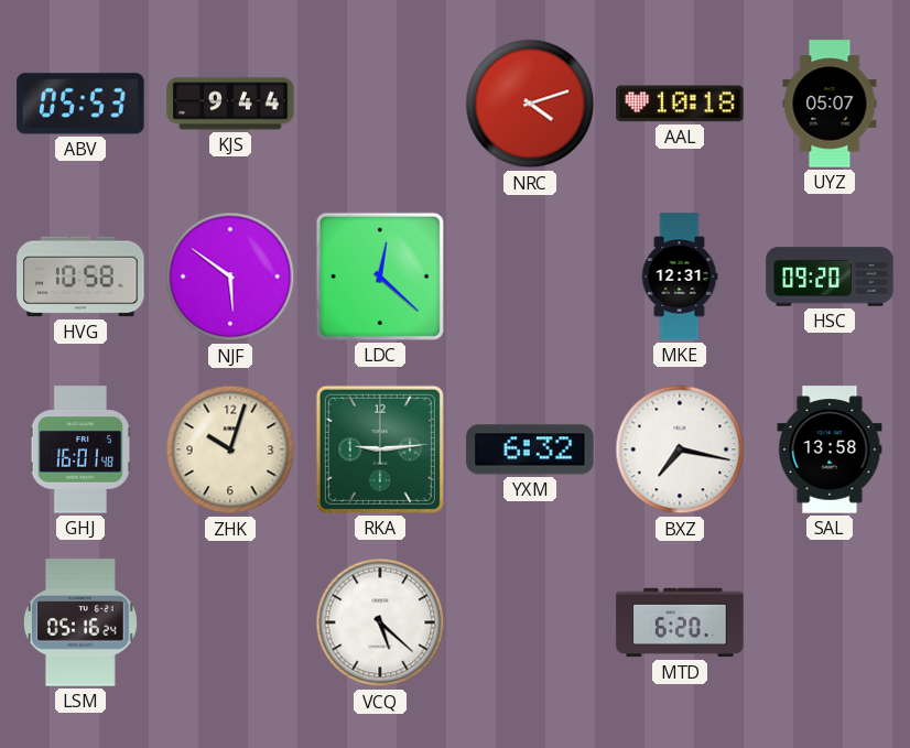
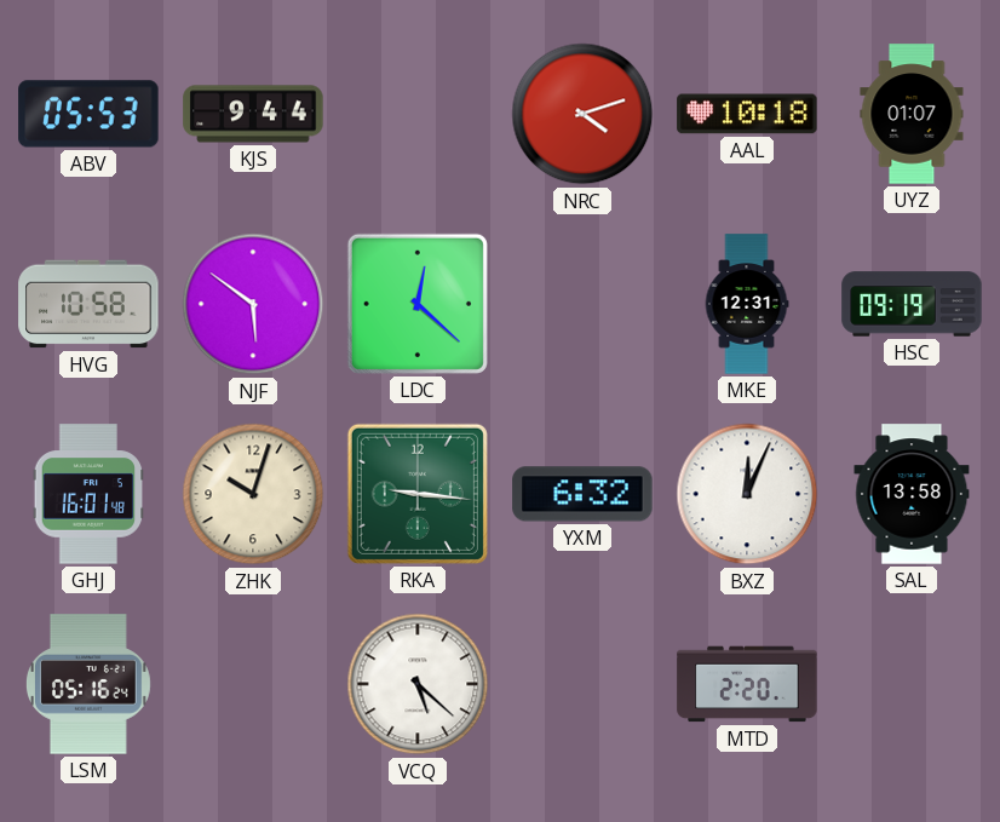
UYZ: 05:07 -> 01:07
HSC: 09:20 -> 09:19
RKA: 9:14 -> 9:16
BXZ: 7:17 -> 12:04
MTD: 6:20 -> 2:20
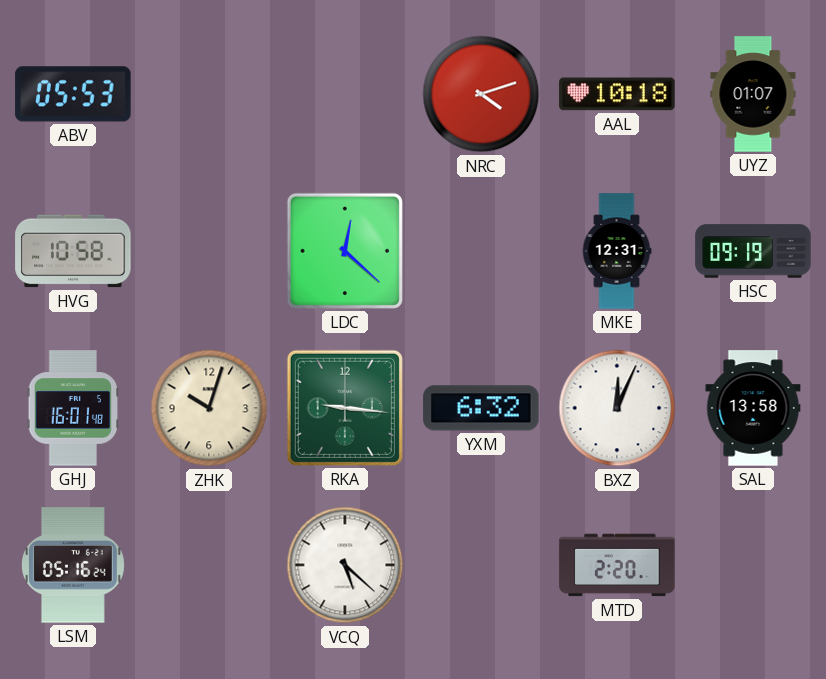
KJS: 9:44 -> none
NJF: 5:51 -> none
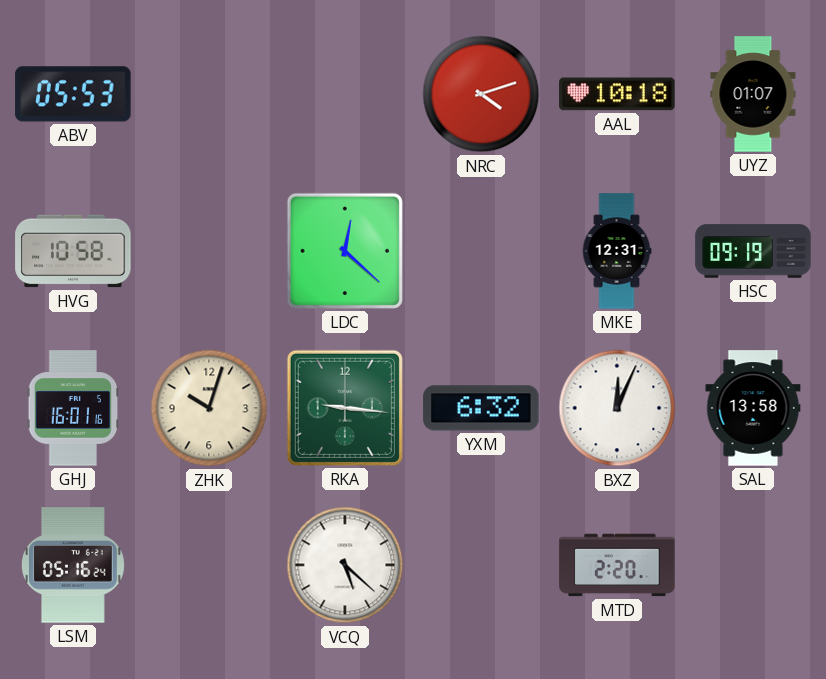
GHJ: 16:01:48 -> 16:01:16
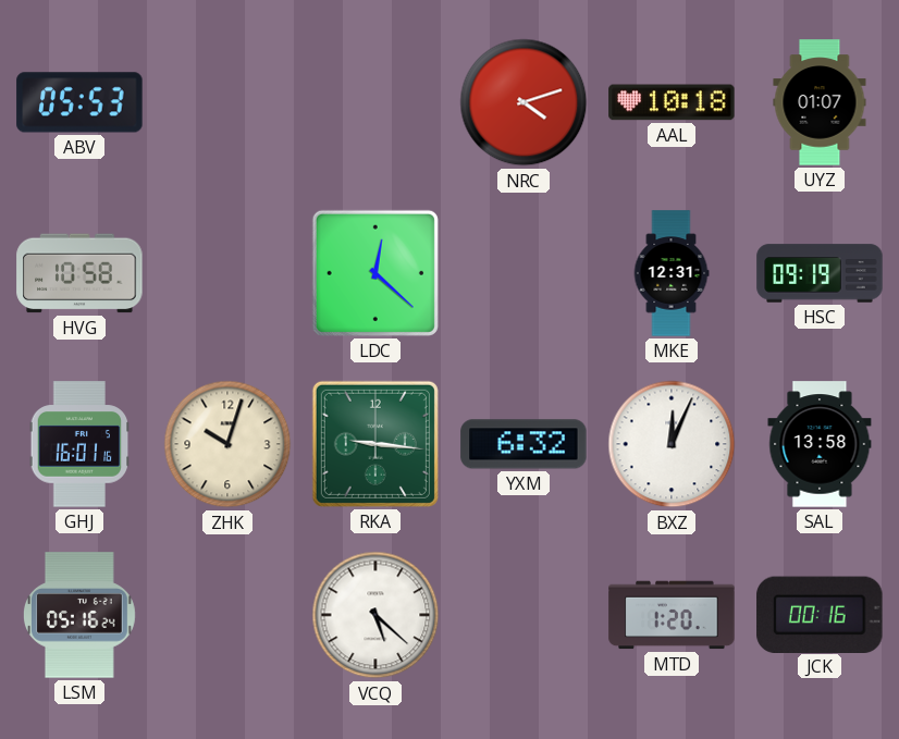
MTD: 2:20 -> 1:20
JCK: none -> 00:16
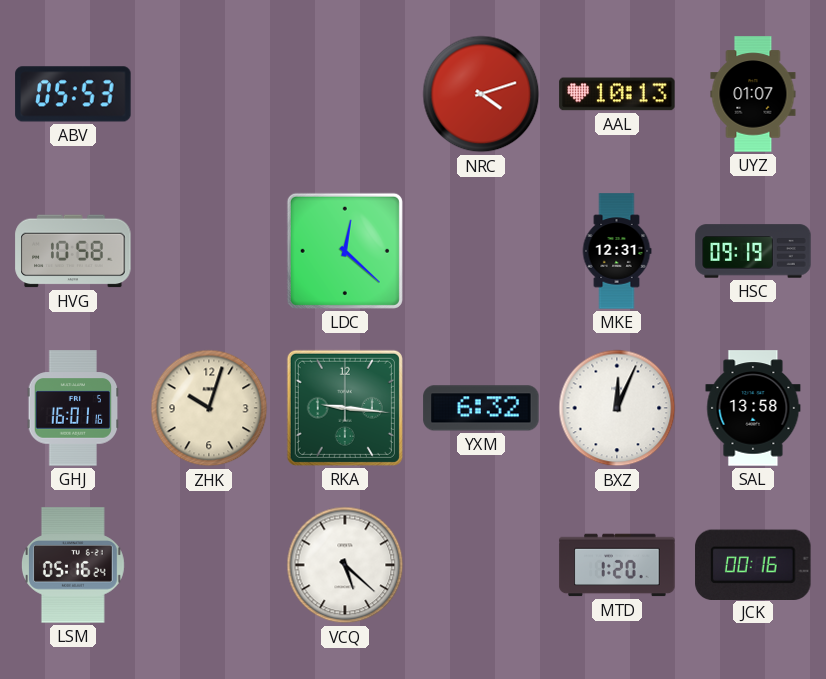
AAL: 10:18 -> 10:13
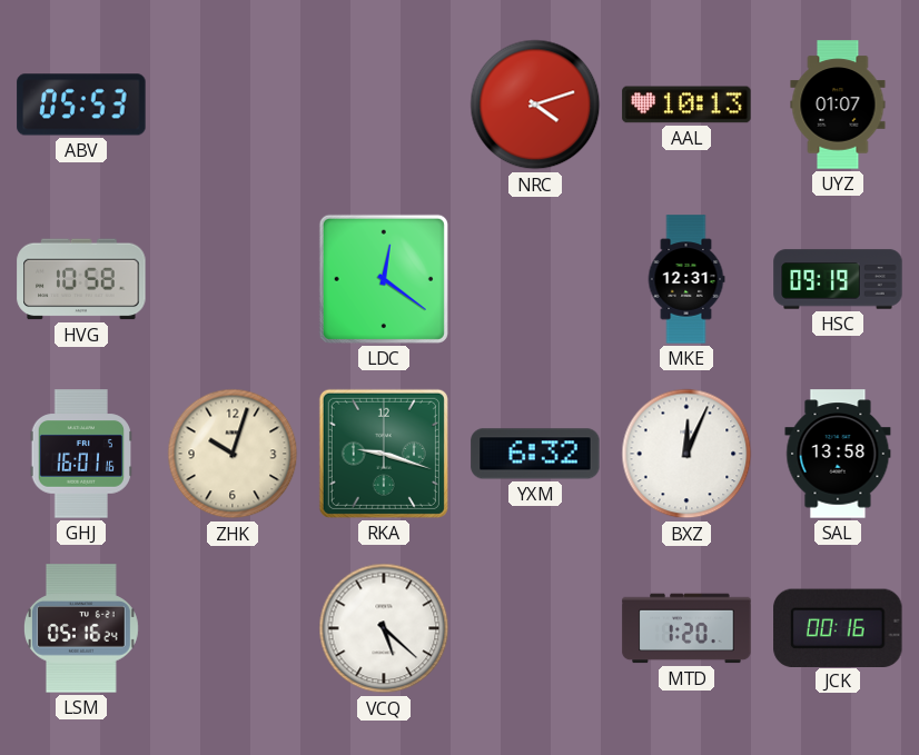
LDC: 12:22 -> 12:21
RKA: 9:16 -> 9:18
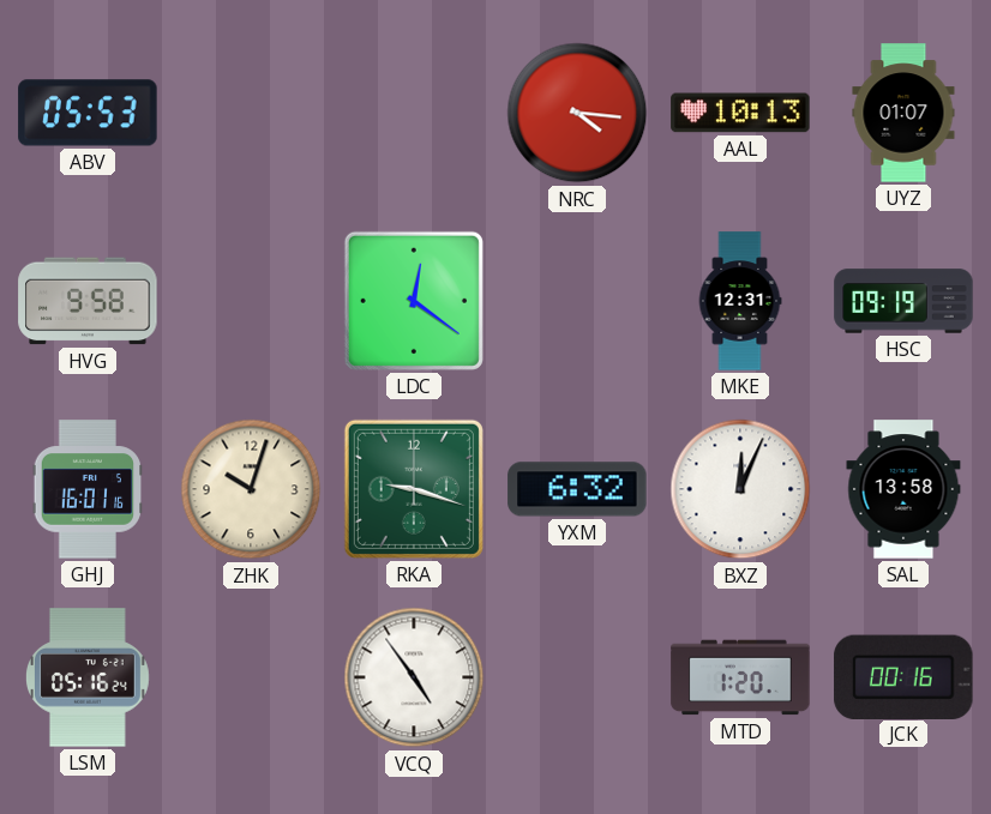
NRC: 4:12 -> 4:16
HVG: 10:58 -> 9:58
VCQ: 5:22 -> 4:54
